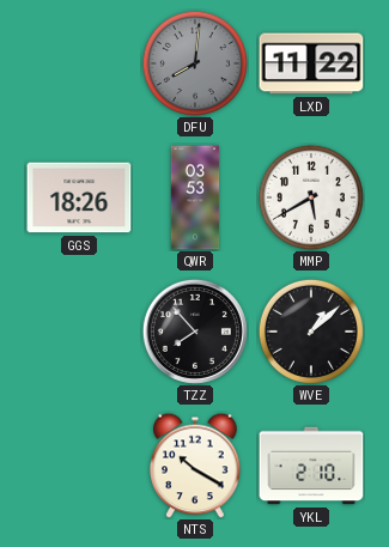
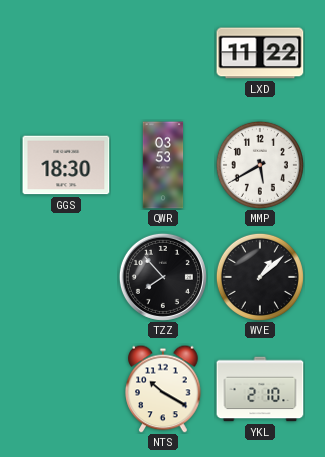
DFU: 8:01 -> none
GGS: 18:26 -> 18:30
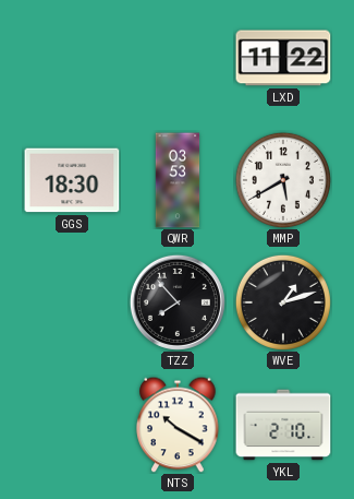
WVE: 1:08 -> 1:12
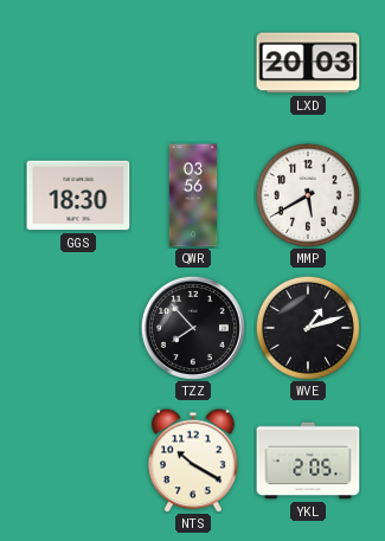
LXD: 11:22 -> 20:03
QWR: 03:53 -> 03:56
YKL: 2:10 -> 2:05
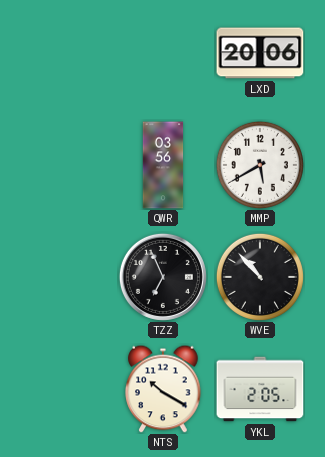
LXD: 20:03 -> 20:06
GGS: 18:30 -> none
TZZ: 7:53 -> 6:56
WVE: 1:12 -> 10:53
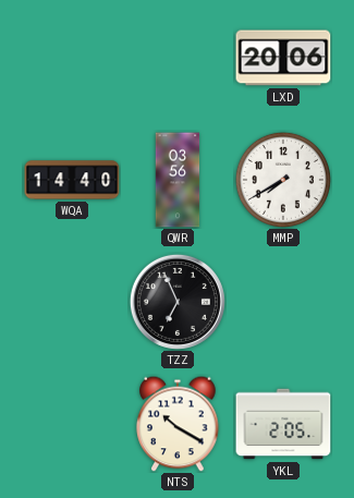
WQA: none -> 14:40
MMP: 5:40 -> 7:40
WVE: 10:53 -> none
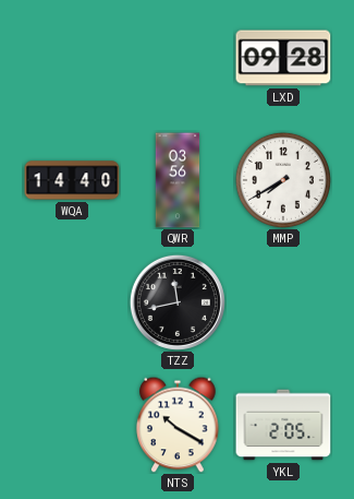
LXD: 20:06 -> 09:28
TZZ: 6:56 -> 11:43
